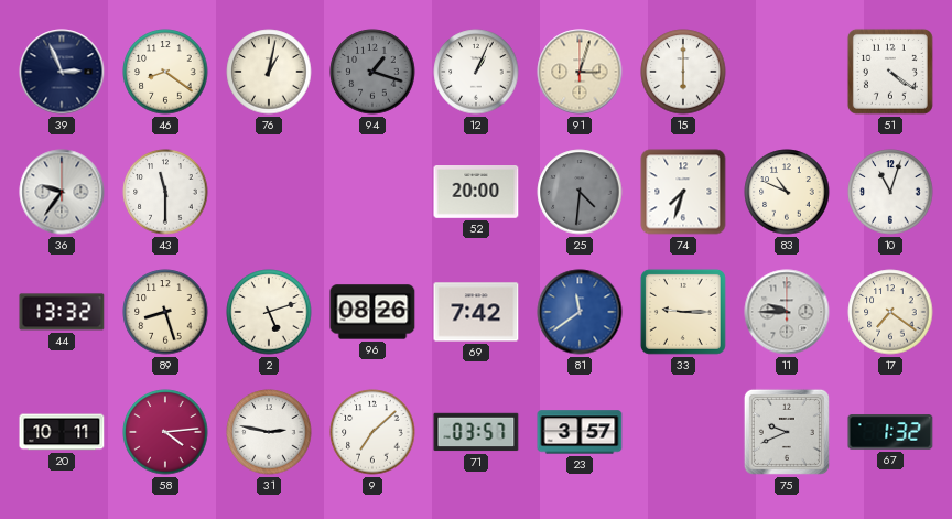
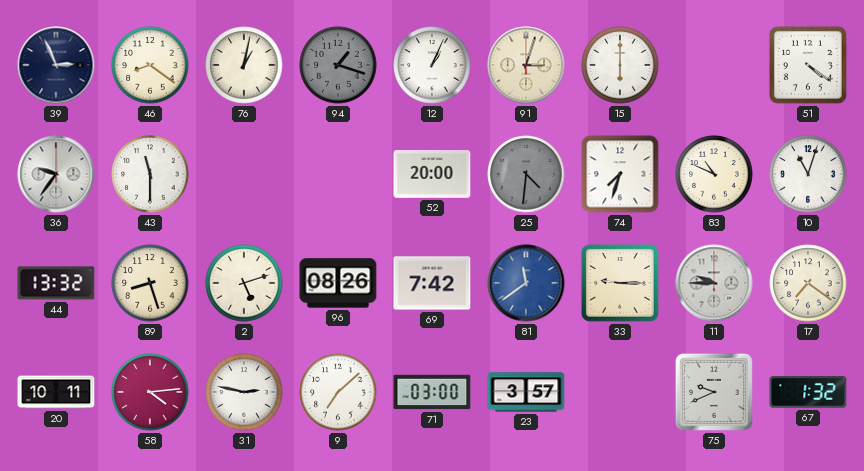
71: 03:57 -> 03:00
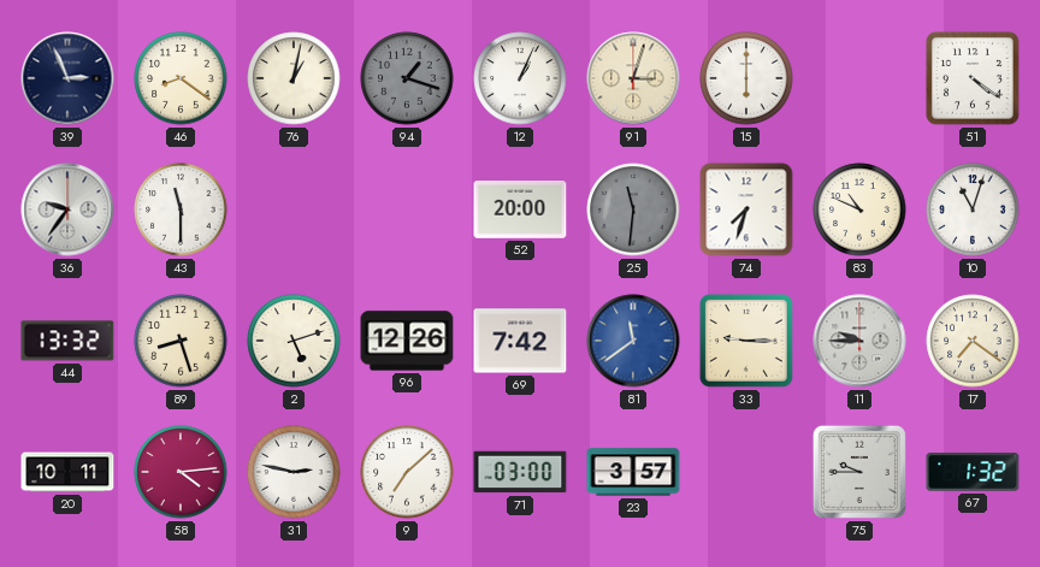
25: 4:31 -> 11:31
96: 08:26 -> 12:26
75: 9:41 -> 9:45
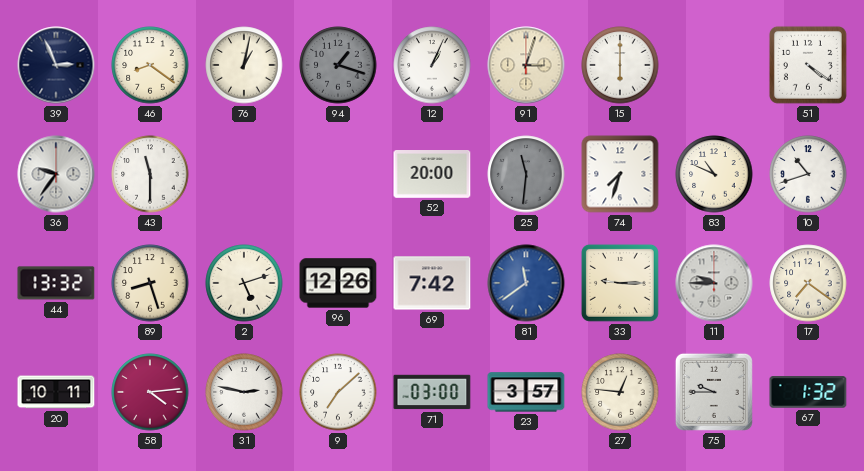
10: 11:03 -> 10:42
27: none -> 12:46
